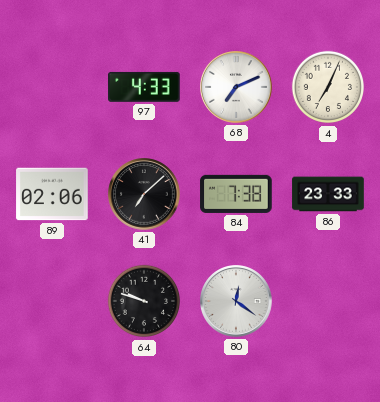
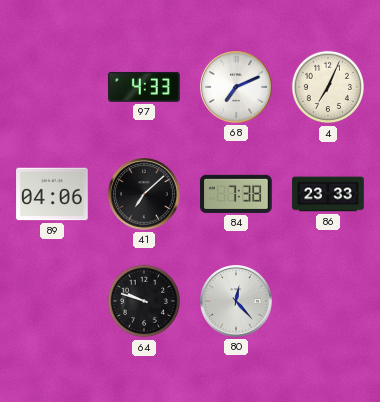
89: 02:06 -> 04:06
80: 12:21 -> 12:23
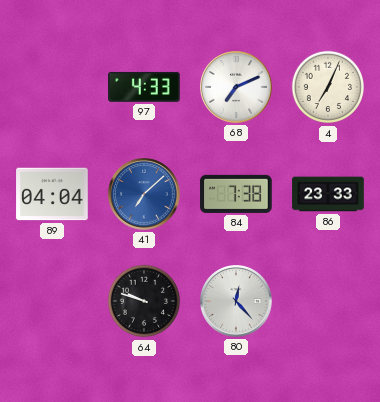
89: 04:06 -> 04:04
41 dial: black -> blue
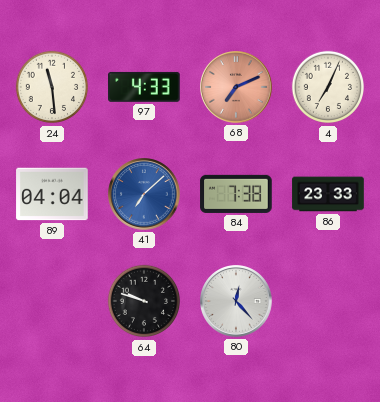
24: none -> 11:29
68 dial: white -> salmon
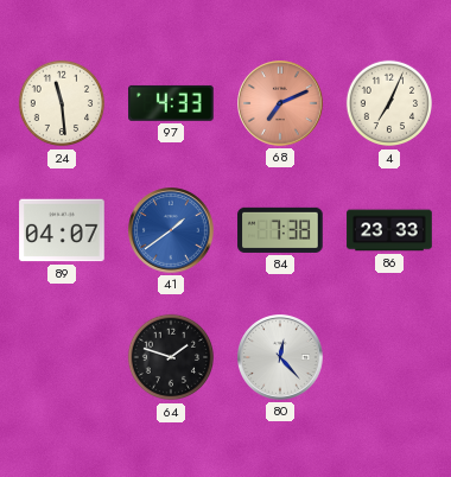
89: 04:04 -> 04:07
41: 7:08 -> 1:39
64: 9:48 -> 1:48
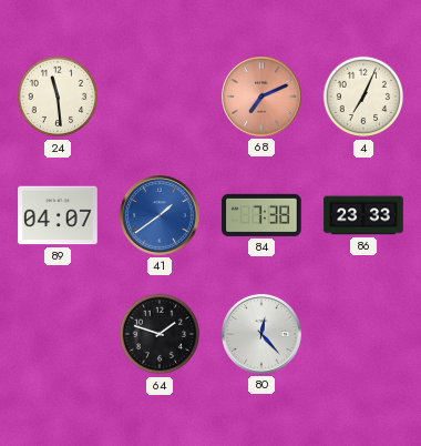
97: 4:33 -> none
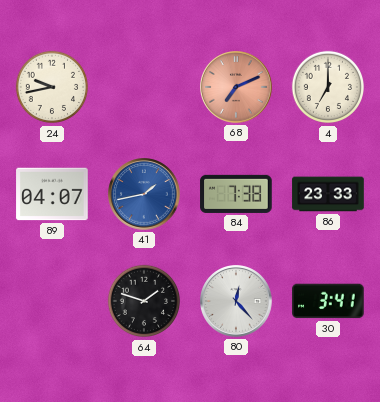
24: 11:29 -> 9:43
4: 7:04 -> 7:00
41: 1:39 -> 1:43
30: none -> 3:41
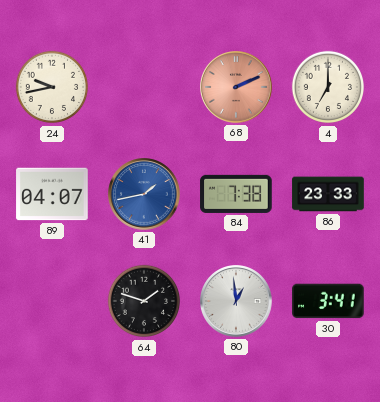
68: 7:11 -> 2:11
80: 12:23 -> 12:59
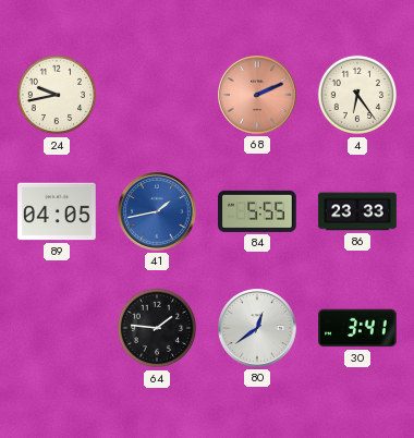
4: 7:00 -> 6:24
89: 04:07 -> 04:05
84: 7:38 -> 5:55
64: 1:48 -> 1:46
80: 12:59 -> 12:39
